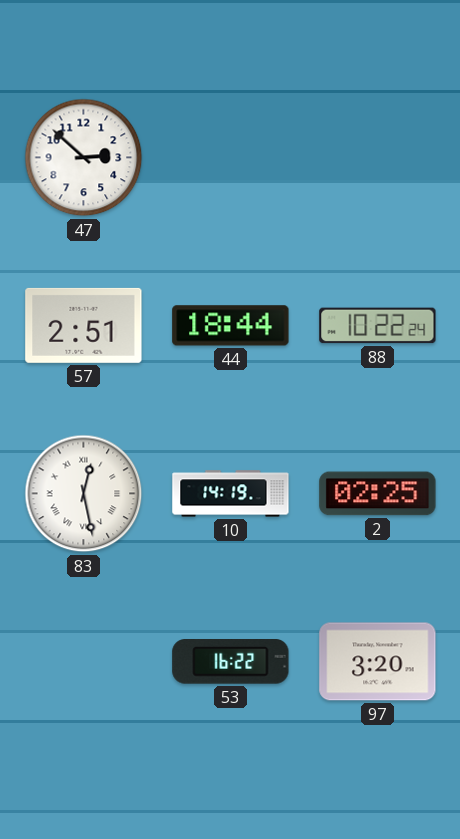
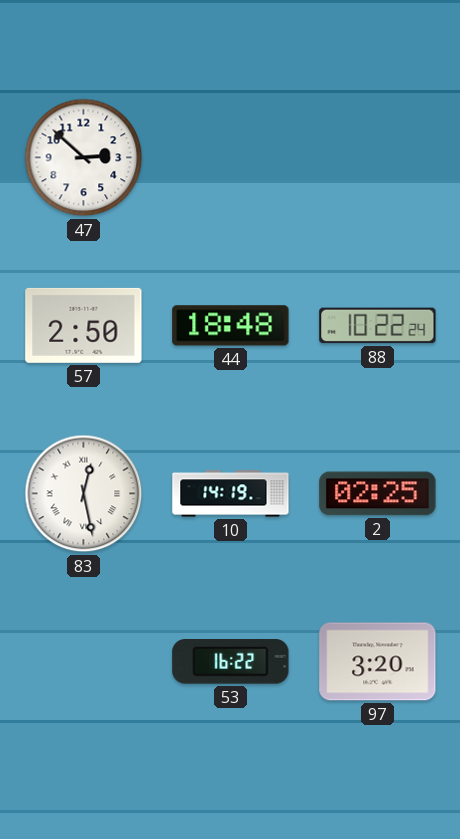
57: 2:51 -> 2:50
44: 18:44 -> 18:48
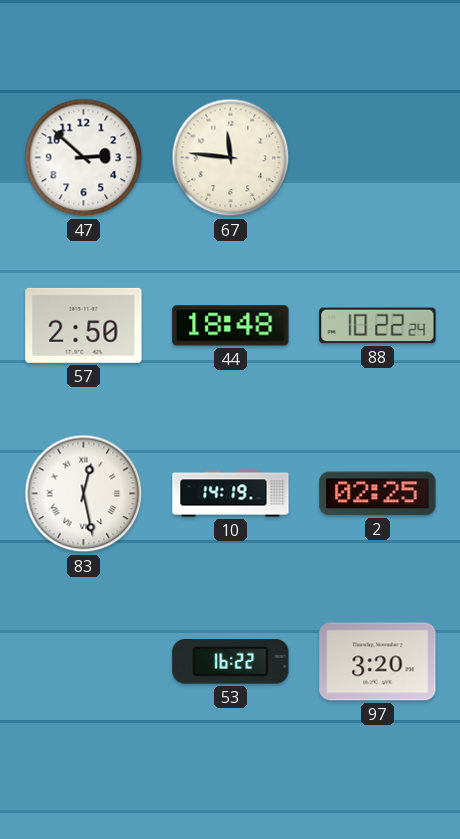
67: none -> 11:46
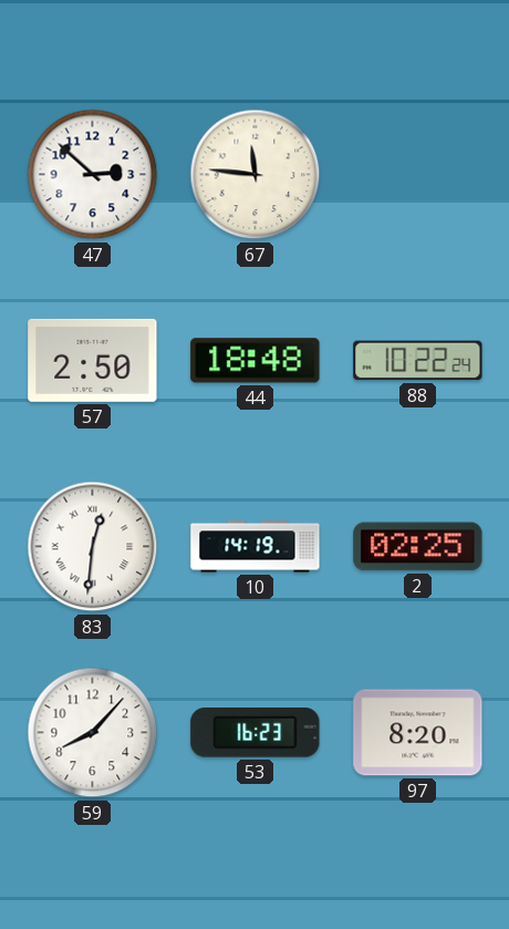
83: 12:28 -> 12:31
59: none -> 8:07
53: 16:22 -> 16:23
97: 3:20 -> 8:20
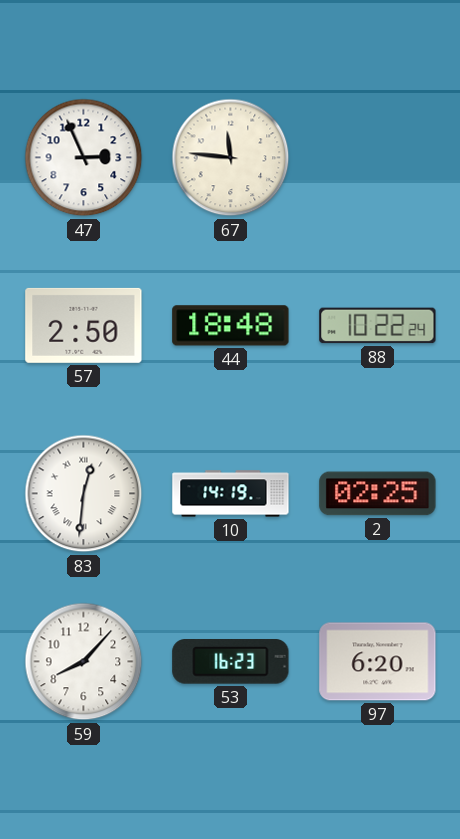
47: 2:52 -> 2:56
97: 8:20 -> 6:20
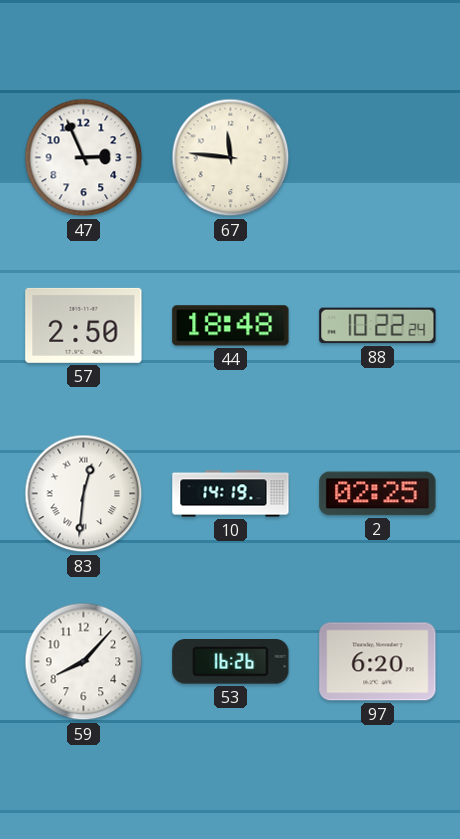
53: 16:23 -> 16:26
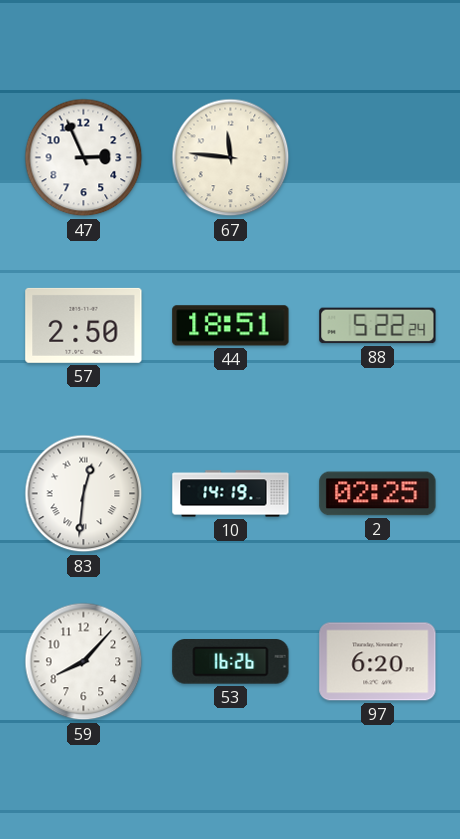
44: 18:48 -> 18:51
88: 10:22 -> 5:22
